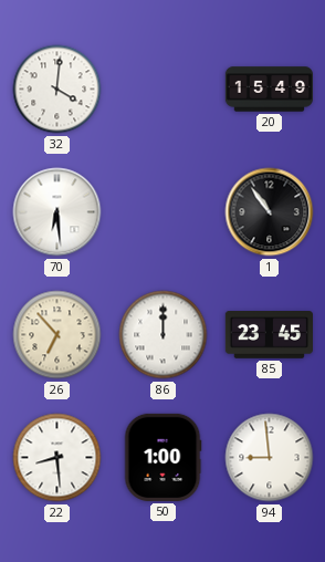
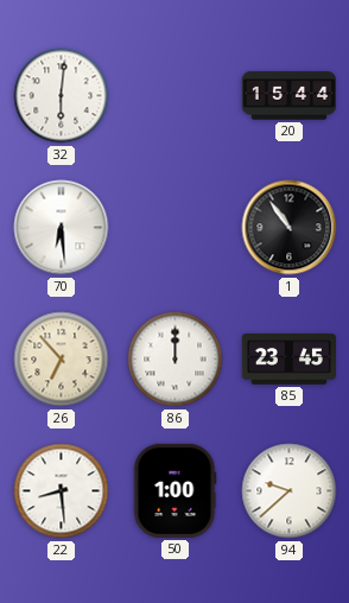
32: 4:01 -> 6:01
20: 15:49 -> 15:44
94: 8:59 -> 9:38
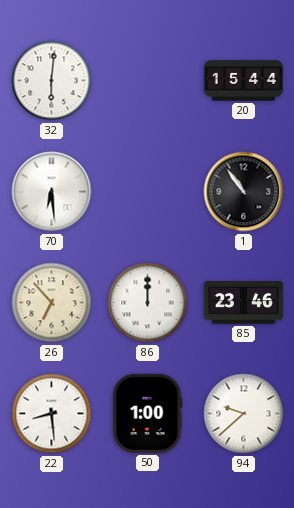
85: 23:45 -> 23:46
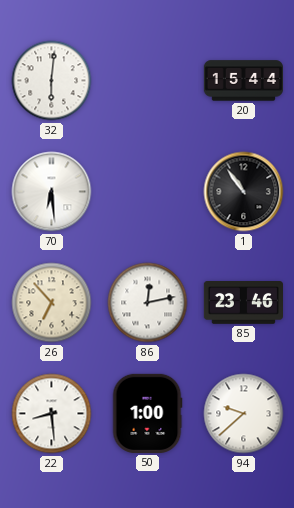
86: 12:00 -> 12:13
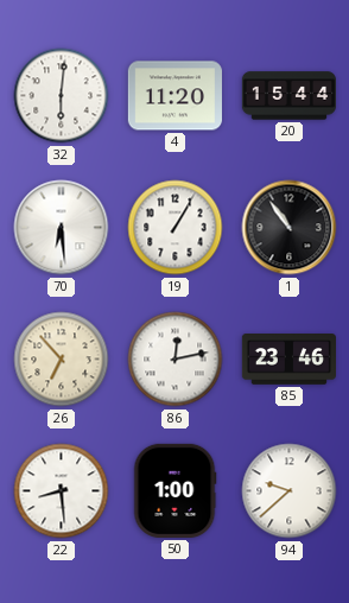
4: none -> 11:20
19: none -> 1:05
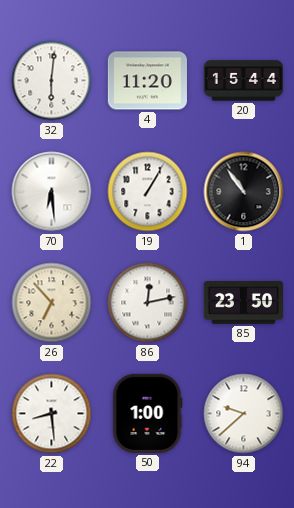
85: 23:46 -> 23:50
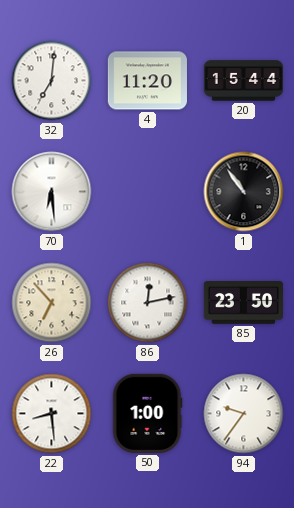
32: 6:01 -> 7:01
19: 1:05 -> none
94: 9:38 -> 9:36
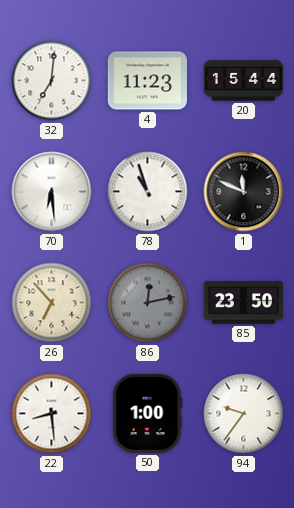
4: 11:20 -> 11:23
78: none -> 10:57
1: 10:54 -> 11:49
86 dial: white -> grey
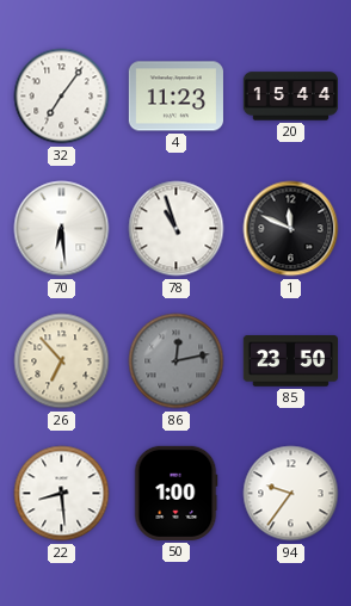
32: 7:01 -> 7:06
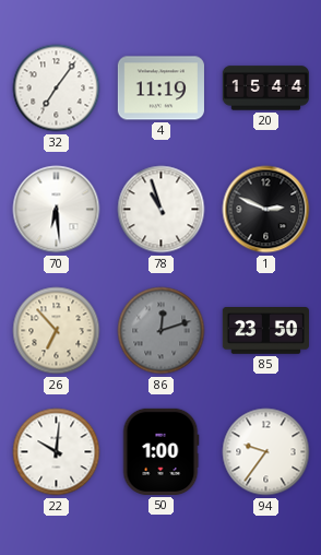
4: 11:23 -> 11:19
1: 11:49 -> 2:49
86: 12:13 -> 12:12
22: 8:29 -> 10:01
